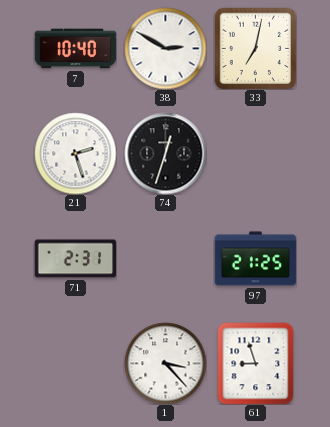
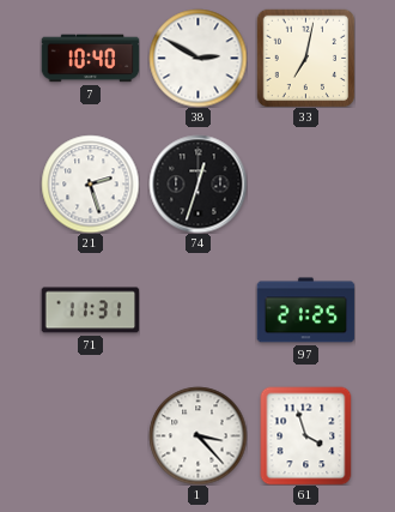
71: 2:31 -> 11:31
61: 8:57 -> 3:57
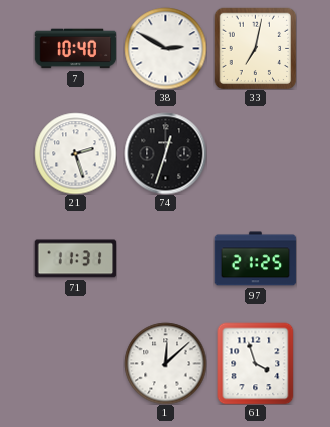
1: 3:23 -> 12:08
